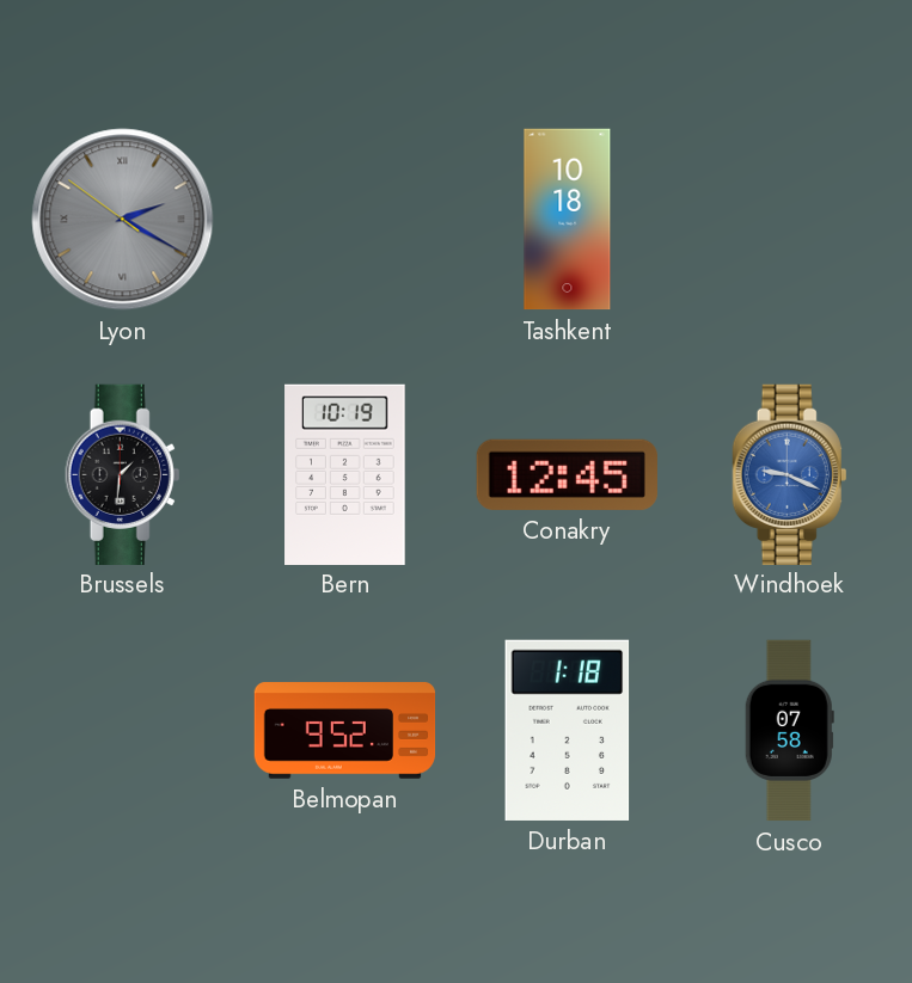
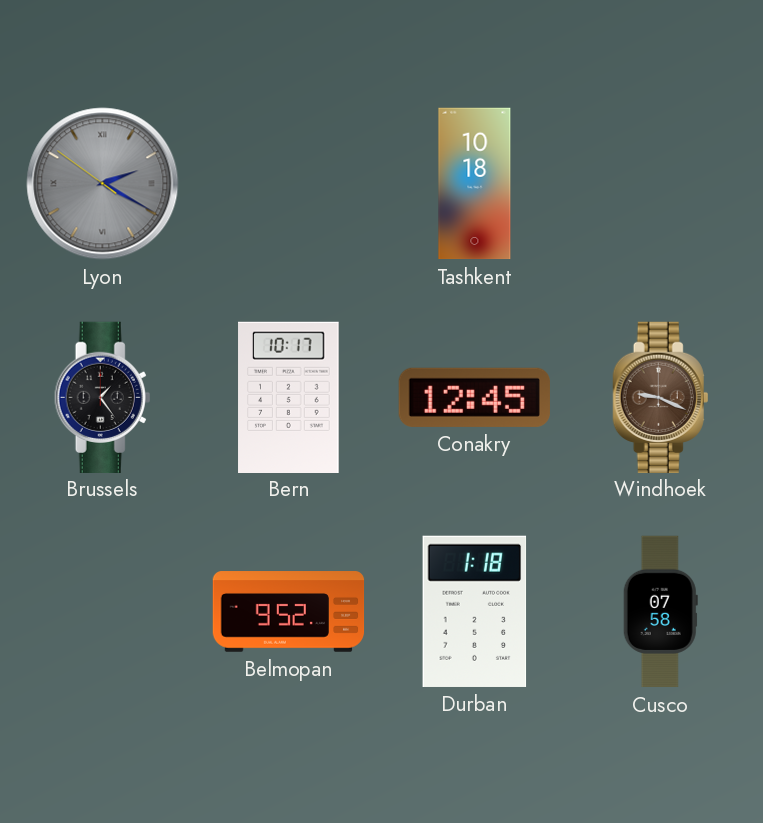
Brussels: 1:31 -> 1:24
Bern: 10:19 -> 10:17
Windhoek dial: blue -> brown
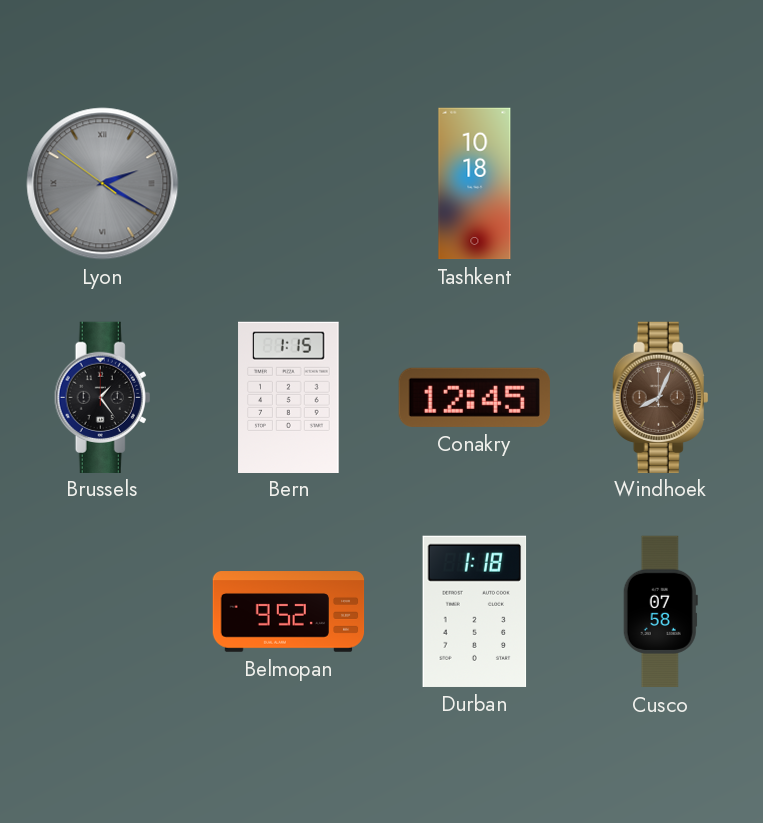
Bern: 10:17 -> 1:15
Windhoek: 9:19 -> 8:04
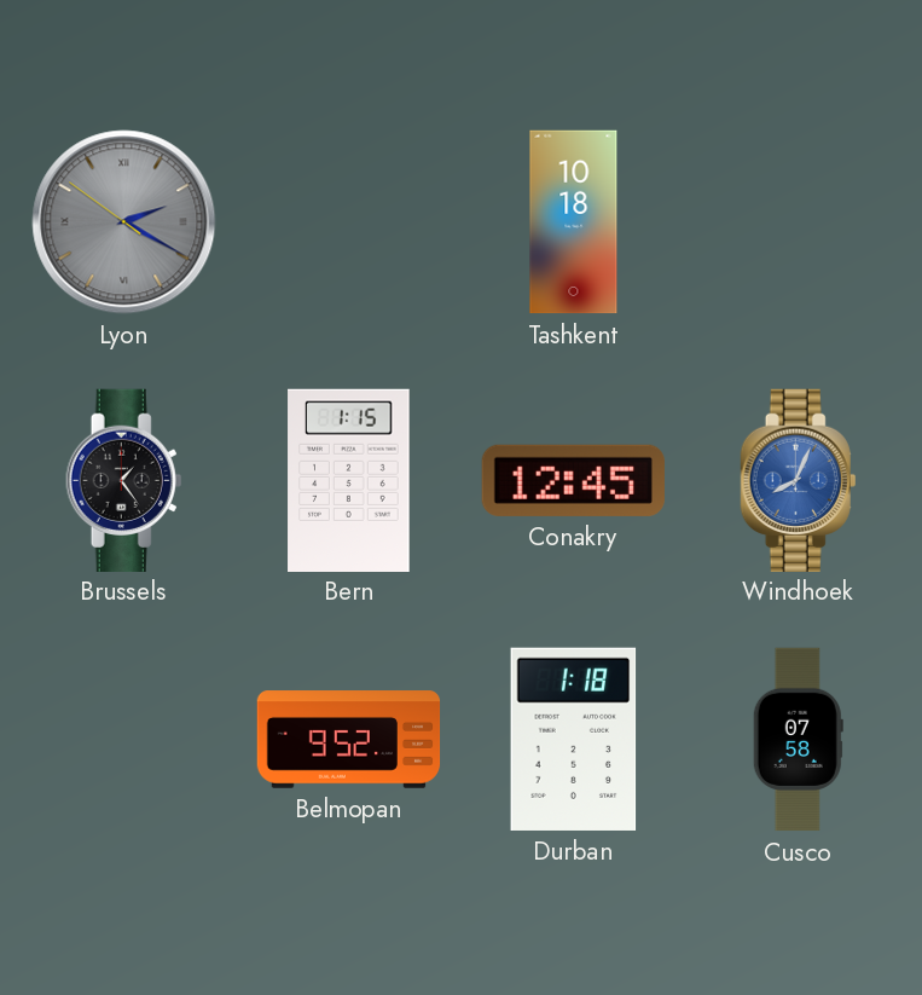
Windhoek dial: brown -> blue
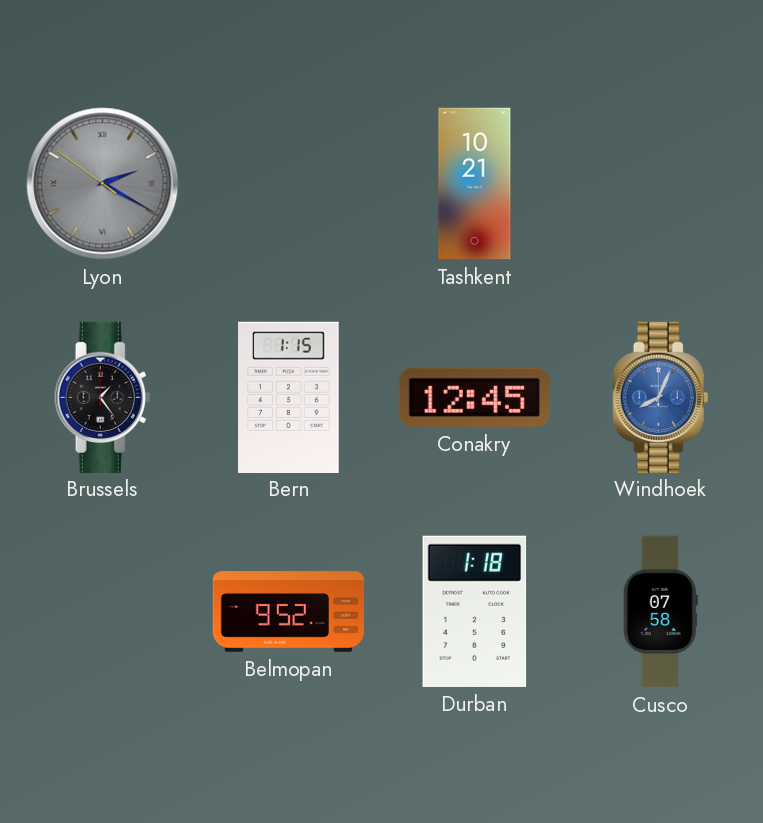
Tashkent: 10:18 -> 10:21
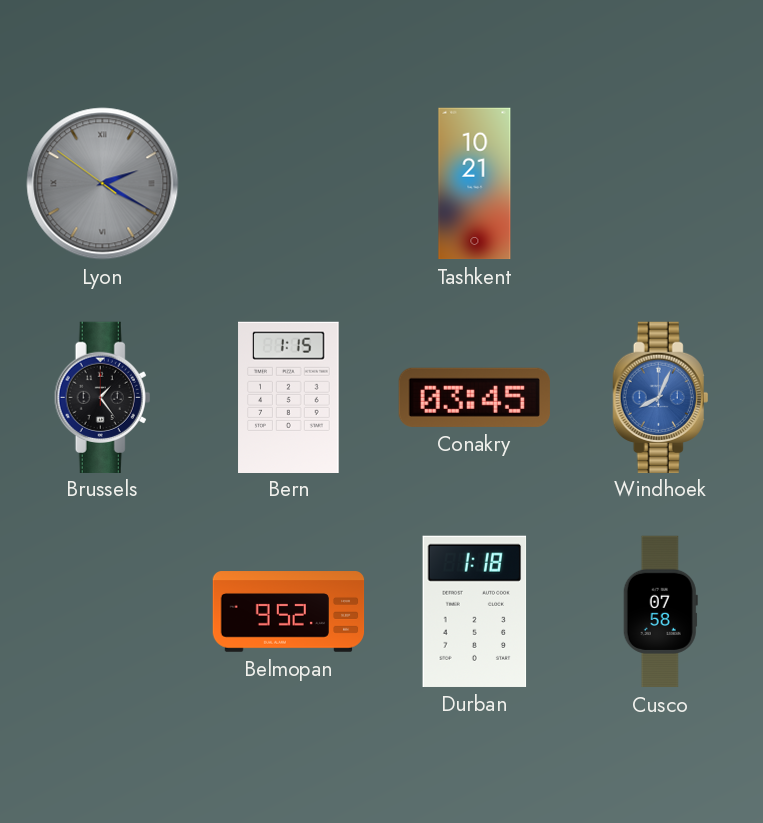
Conakry: 12:45 -> 03:45
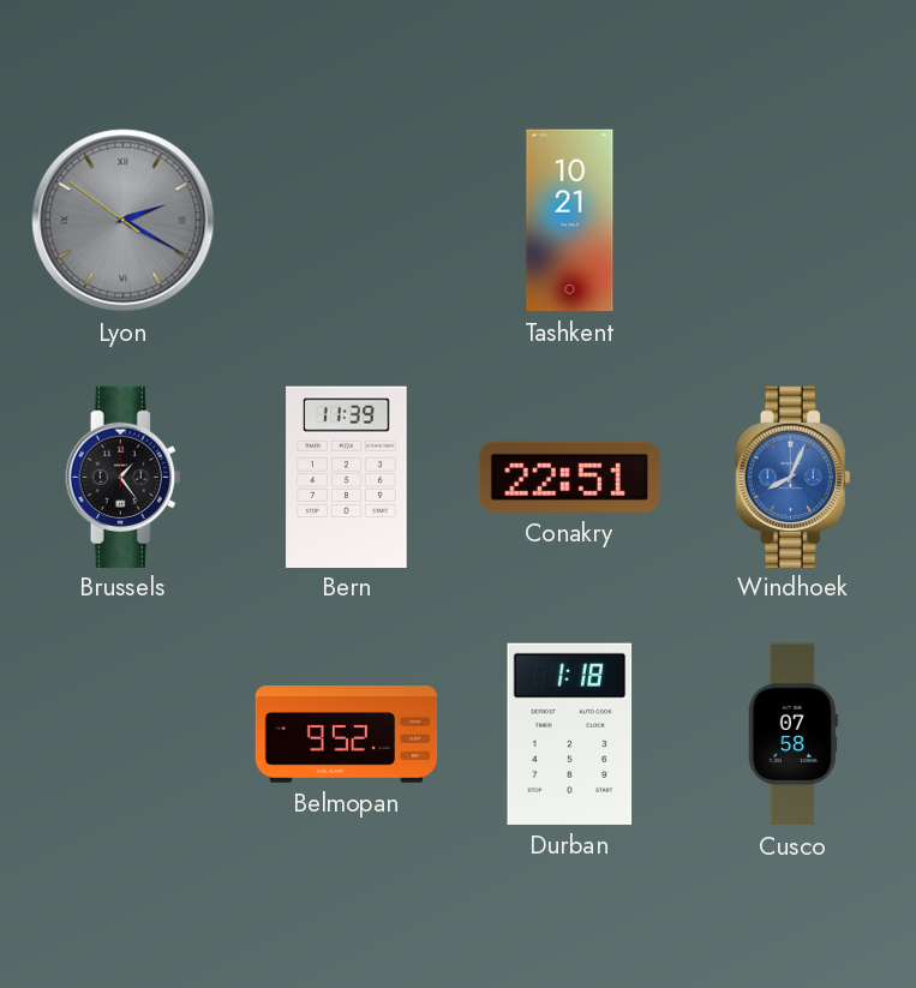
Bern: 1:15 -> 11:39
Conakry: 03:45 -> 22:51
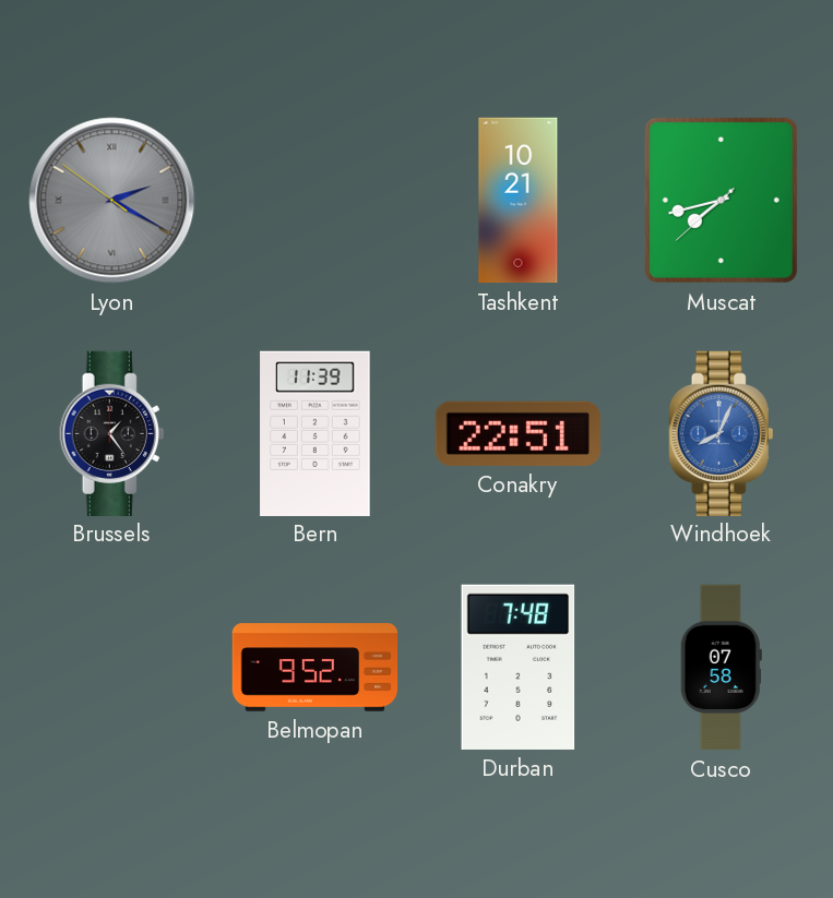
Muscat: none -> 7:42
Durban: 1:18 -> 7:48
